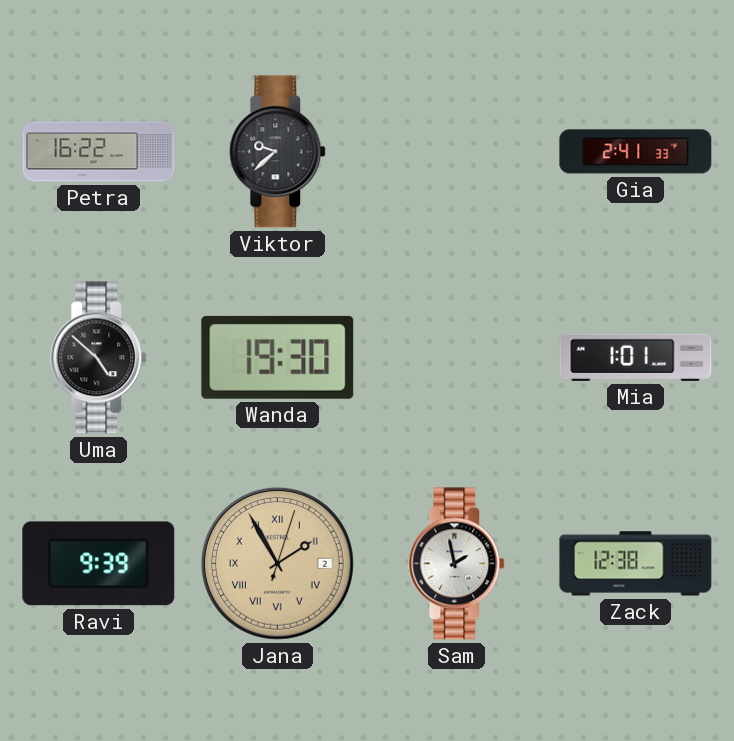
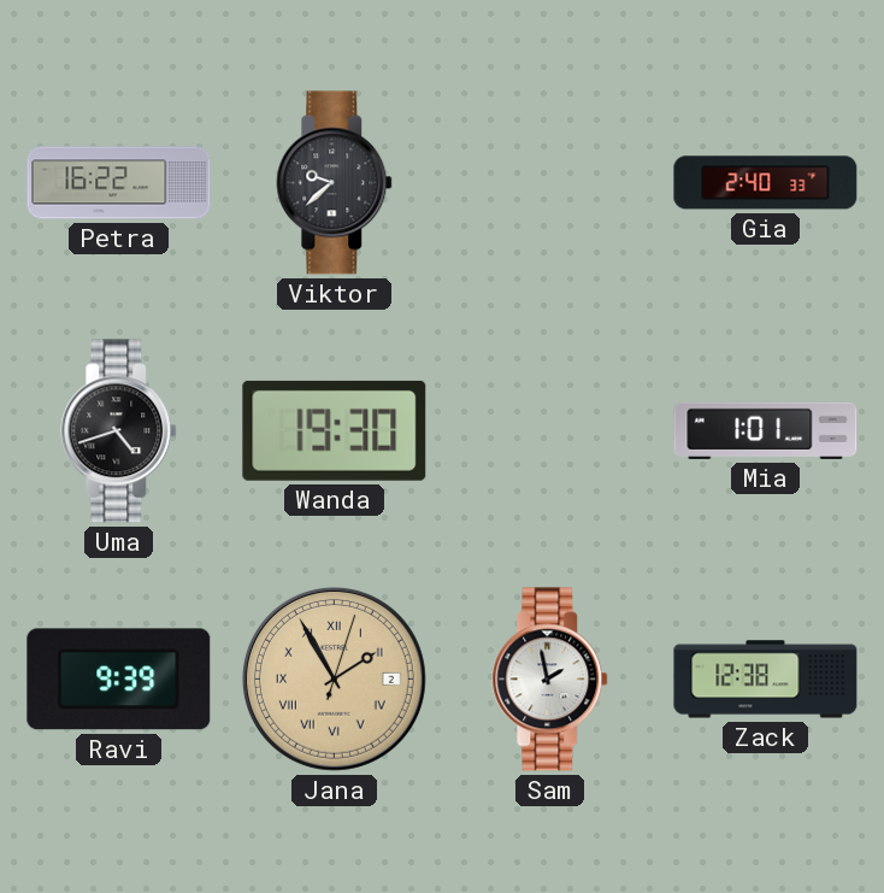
Gia: 2:41 -> 2:40
Uma: 4:52 -> 4:42
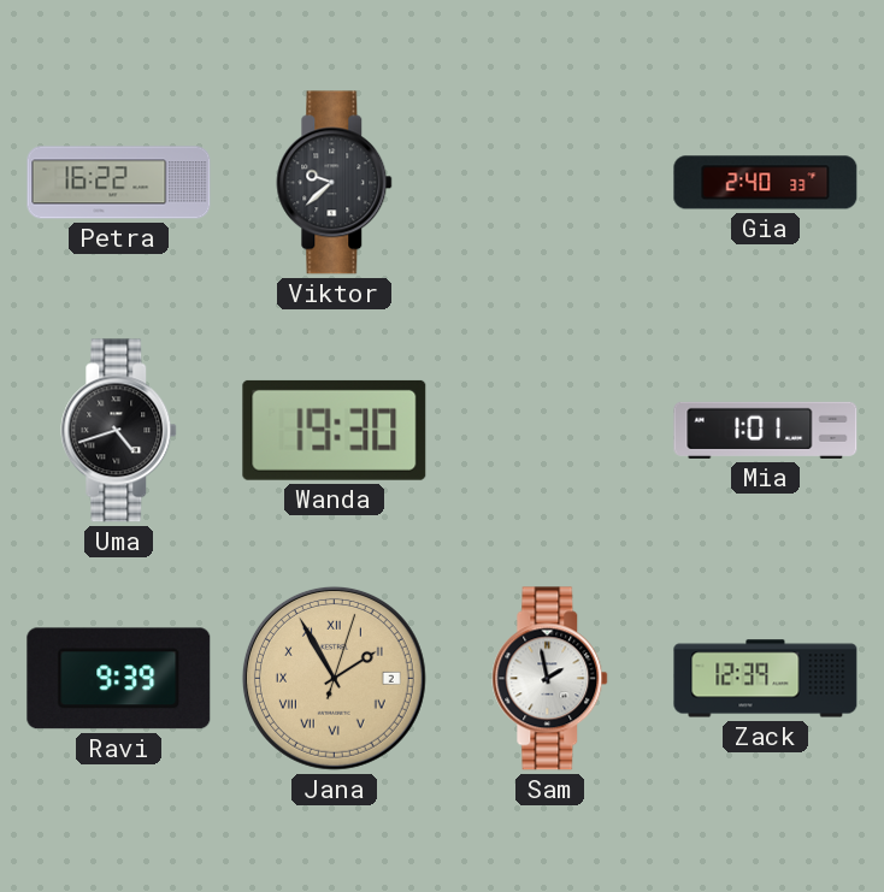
Zack: 12:38 -> 12:39
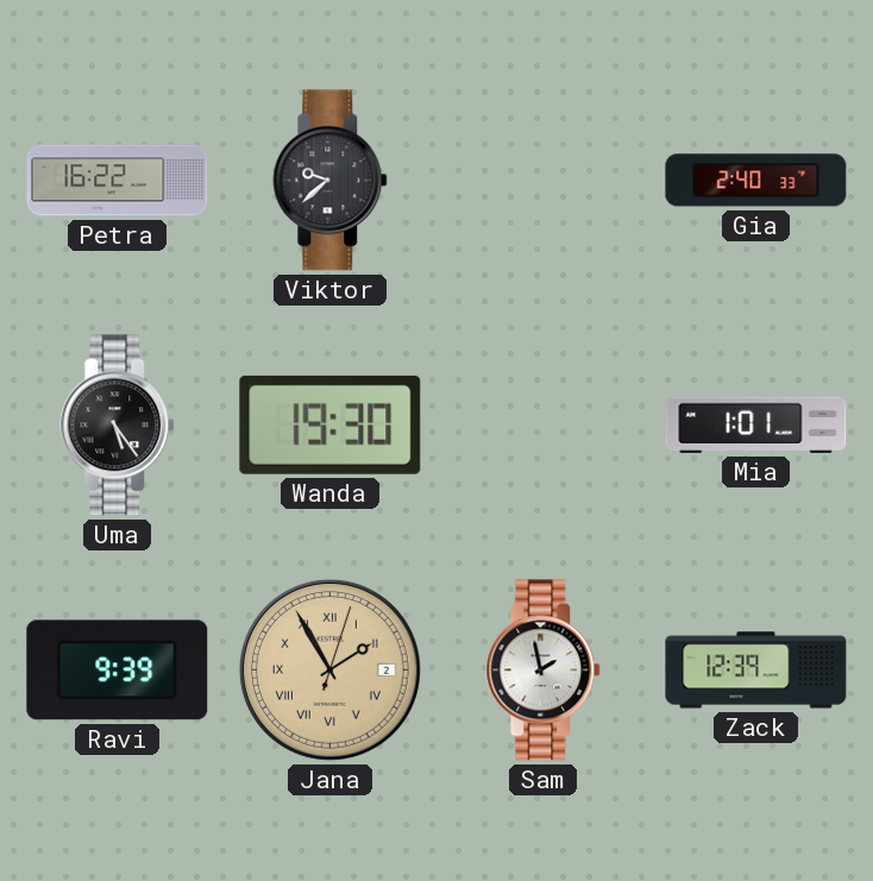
Uma: 4:42 -> 5:24
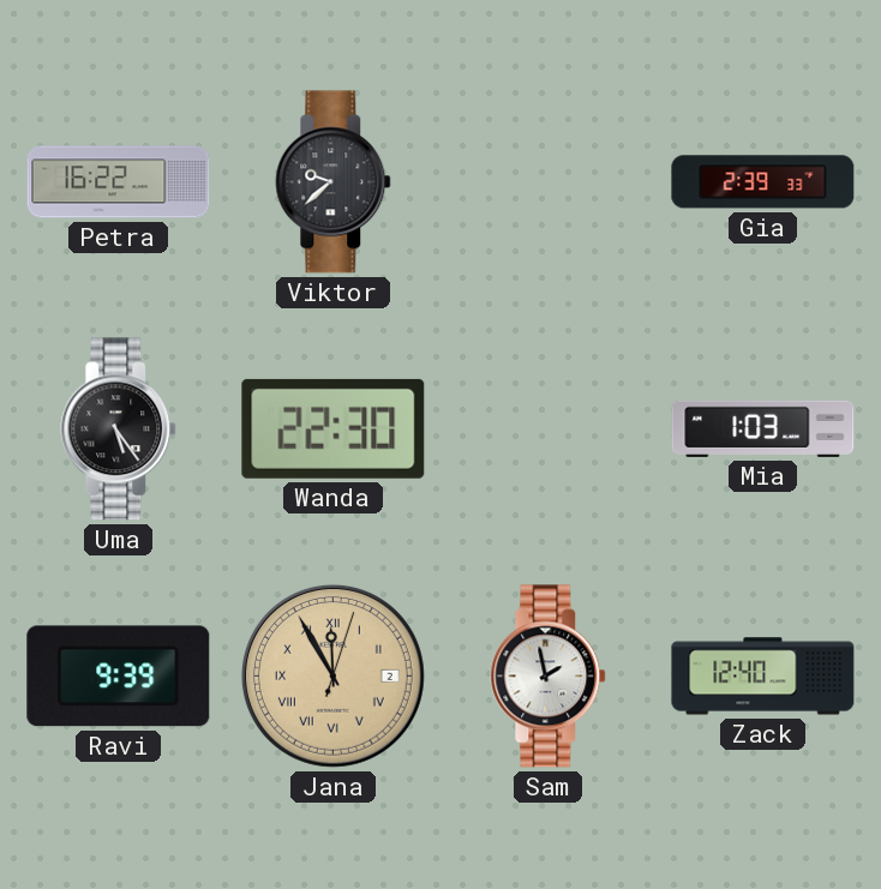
Gia: 2:40 -> 2:39
Wanda: 19:30 -> 22:30
Mia: 1:01 -> 1:03
Jana: 1:55 -> 11:55
Zack: 12:39 -> 12:40
